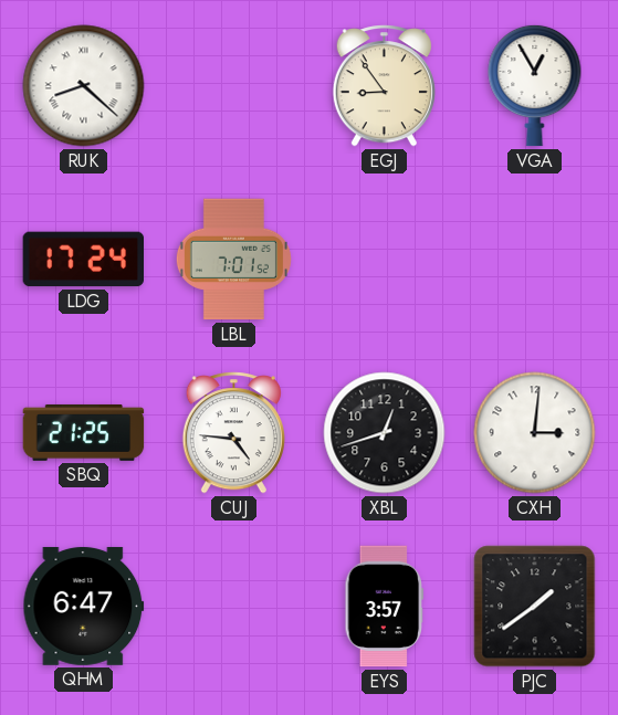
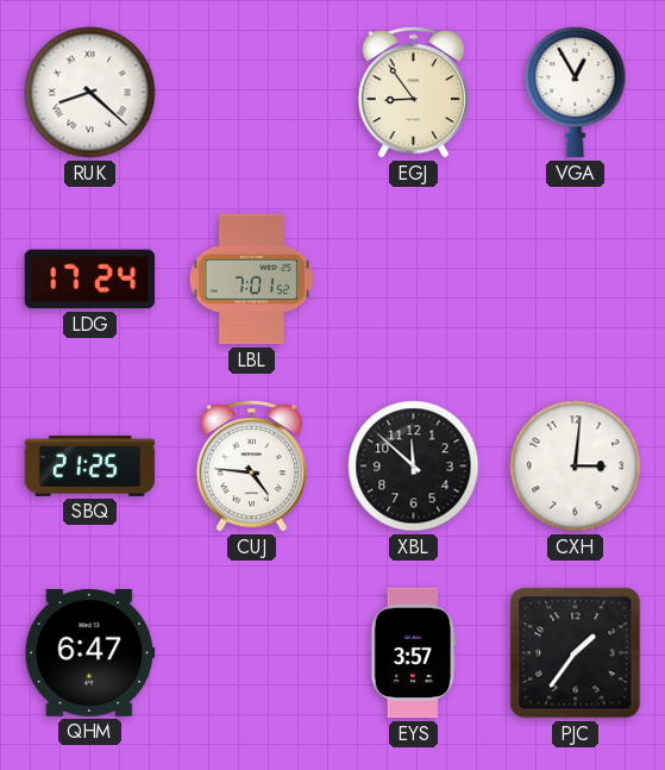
XBL: 12:42 -> 11:52
PJC: 1:39 -> 1:36
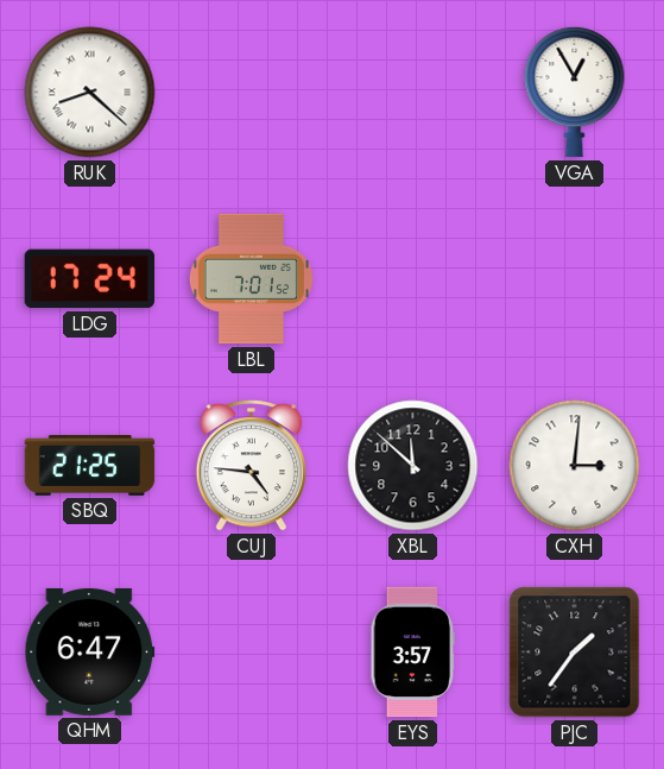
EGJ: 8:54 -> none
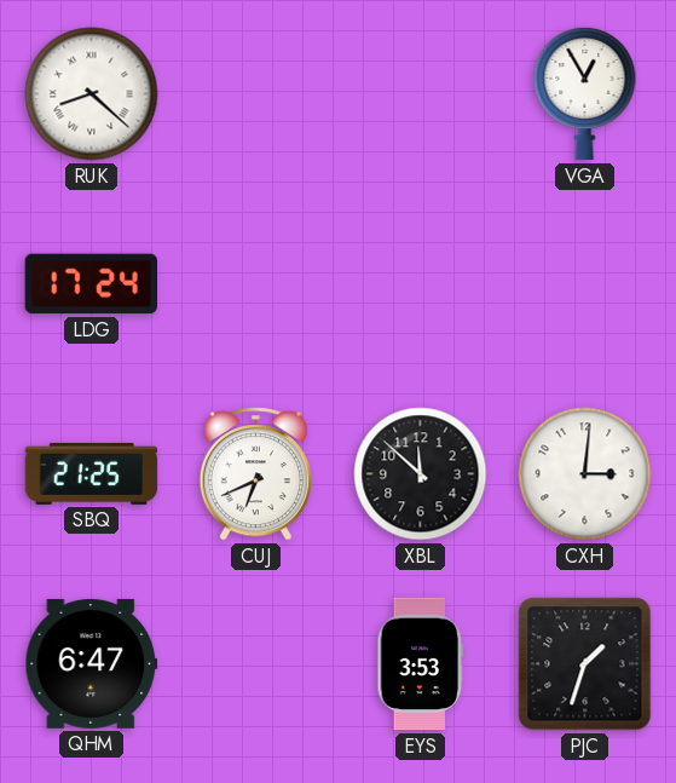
LBL: 7:01 -> none
CUJ: 4:46 -> 6:41
EYS: 3:57 -> 3:53
PJC: 1:36 -> 1:33
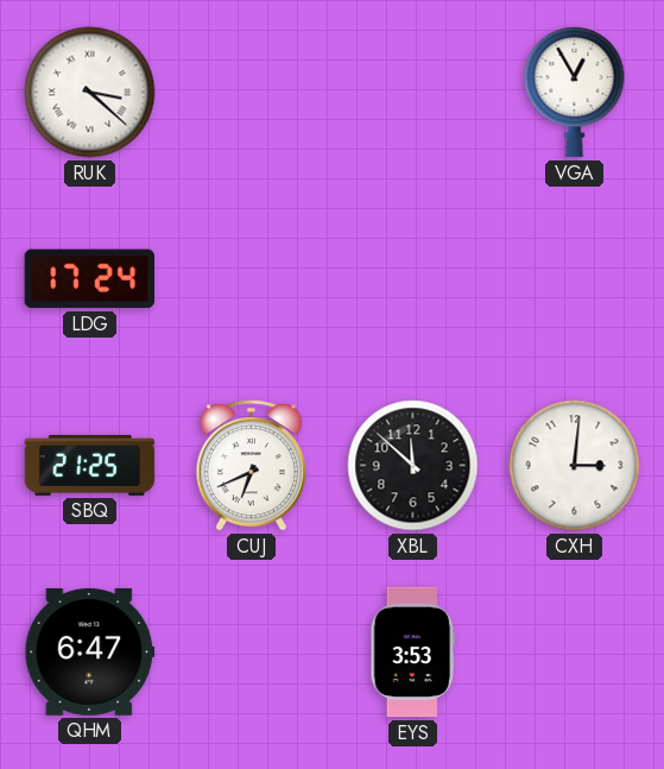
RUK: 8:22 -> 3:22
PJC: 1:33 -> none
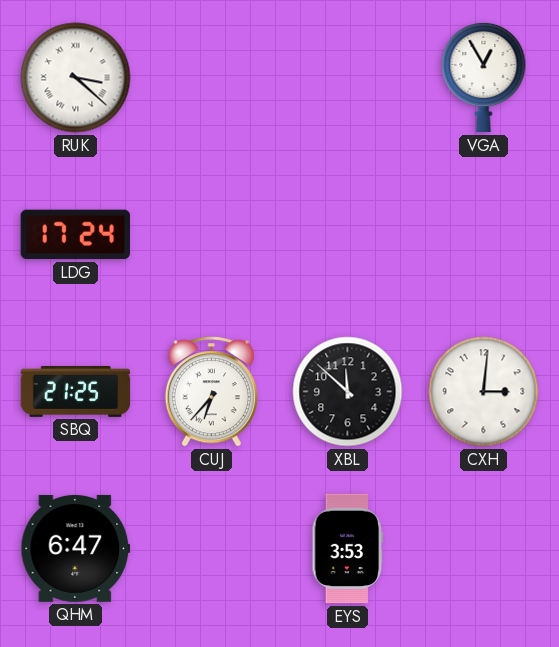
CUJ: 6:41 -> 6:37
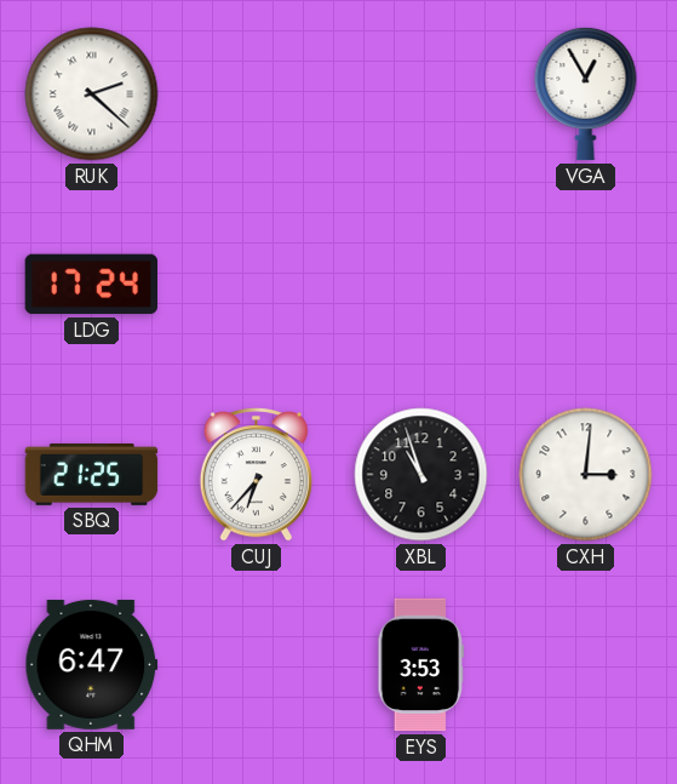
RUK: 3:22 -> 2:22
XBL: 11:52 -> 10:57
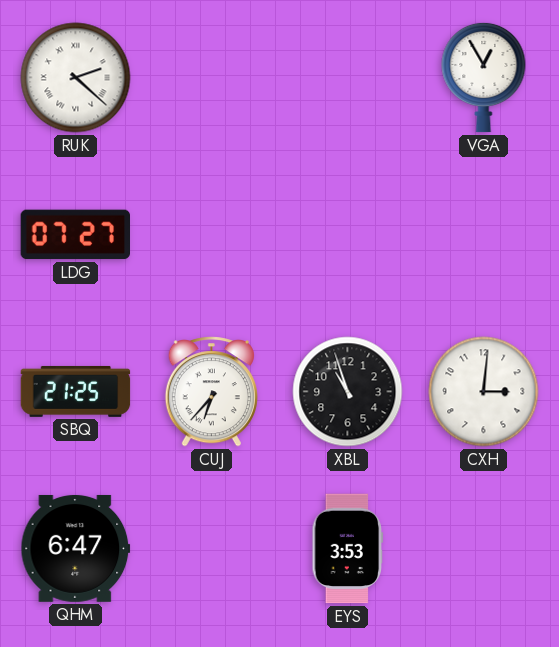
LDG: 17:24 -> 07:27
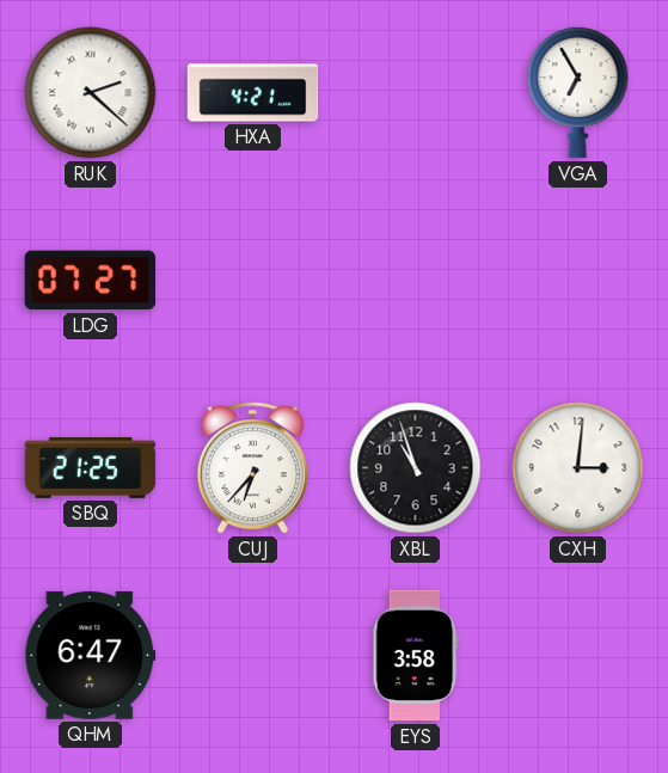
HXA: none -> 4:21
VGA: 12:55 -> 6:55
EYS: 3:53 -> 3:58
